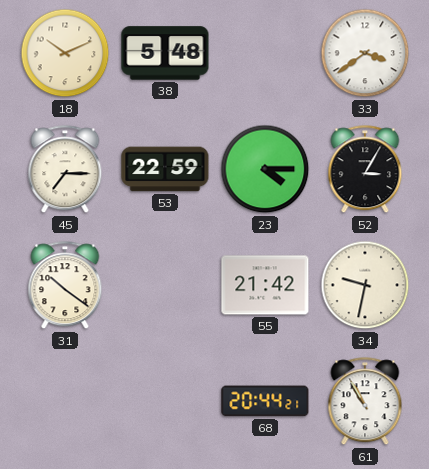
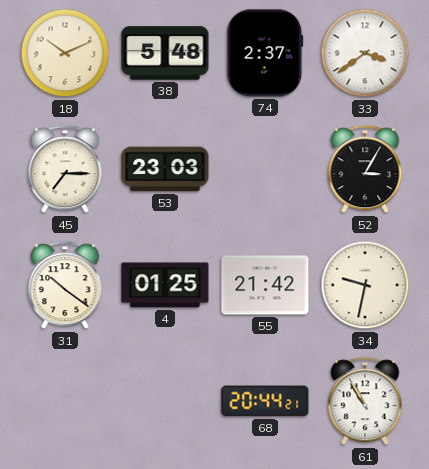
74: none -> 2:37
53: 22:59 -> 23:03
23: 4:15 -> none
4: none -> 01:25
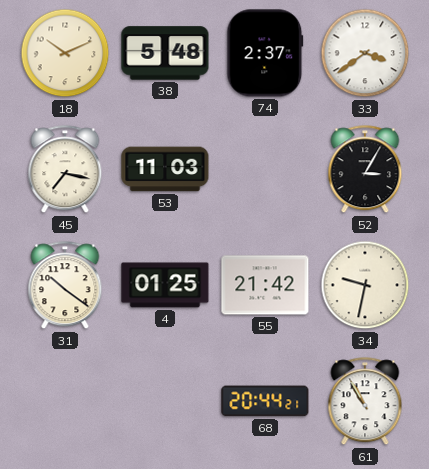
45: 7:15 -> 7:17
53: 23:03 -> 11:03
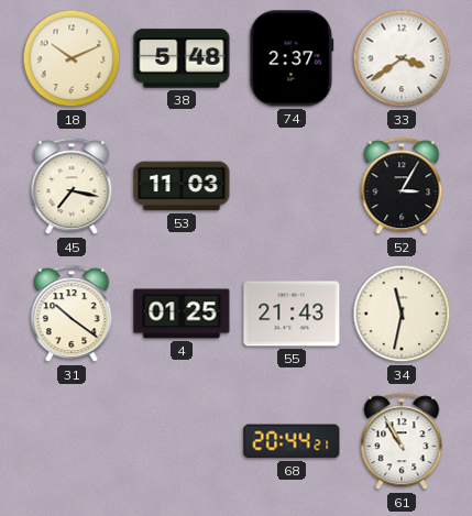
55: 21:42 -> 21:43
34: 9:32 -> 11:32
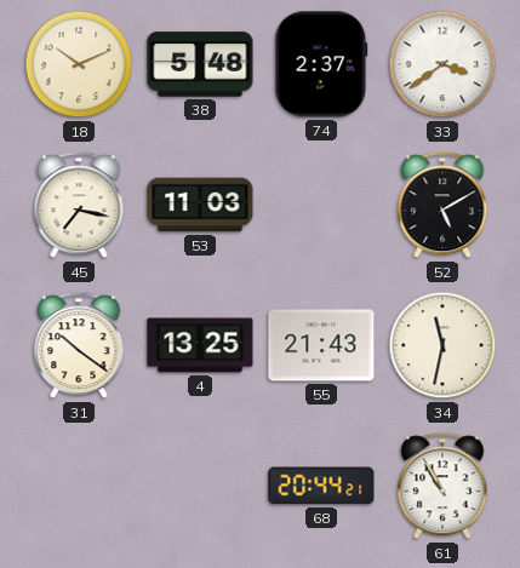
52: 3:05 -> 5:10
4: 01:25 -> 13:25
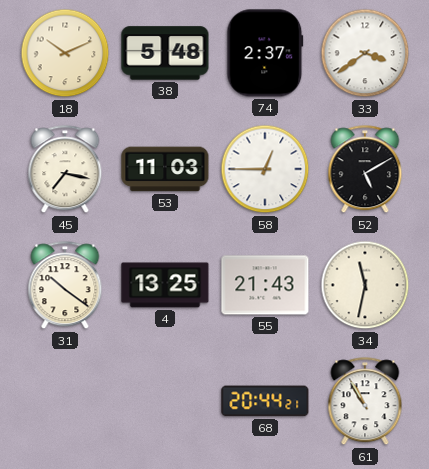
58: none -> 12:45
